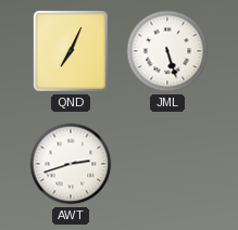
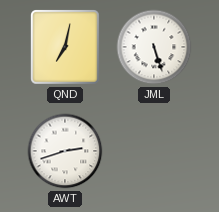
QND: 7:04 -> 7:02
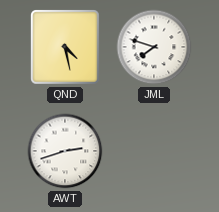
QND: 7:02 -> 4:28
JML: 5:27 -> 7:48
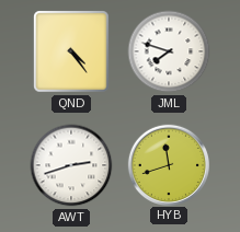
QND: 4:28 -> 4:24
HYB: none -> 11:42
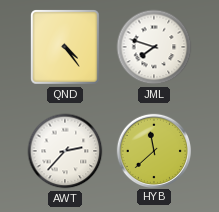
AWT: 2:42 -> 2:37
HYB: 11:42 -> 11:38
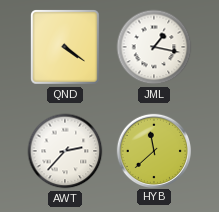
QND: 4:24 -> 4:21
JML: 7:48 -> 1:17
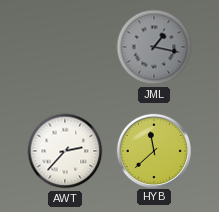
QND: 4:21 -> none
JML dial: white -> grey
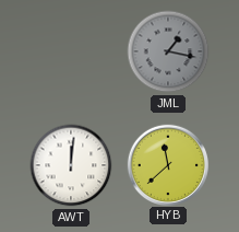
AWT: 2:37 -> 12:01
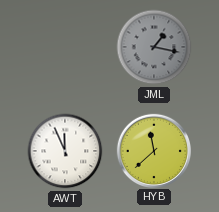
AWT: 12:01 -> 11:56
